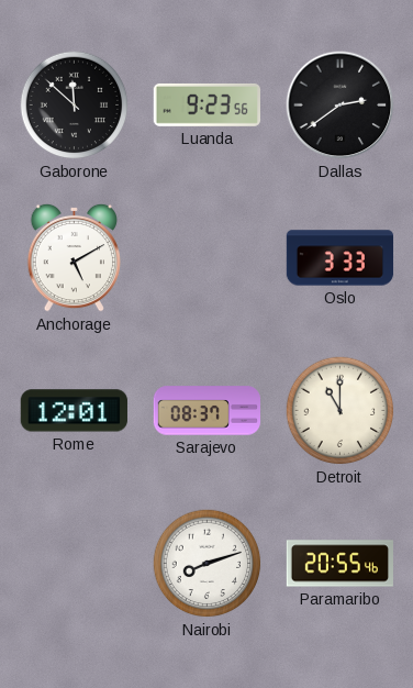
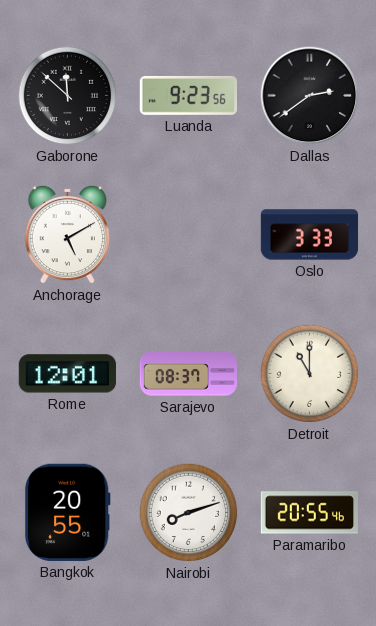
Bangkok: none -> 20:55
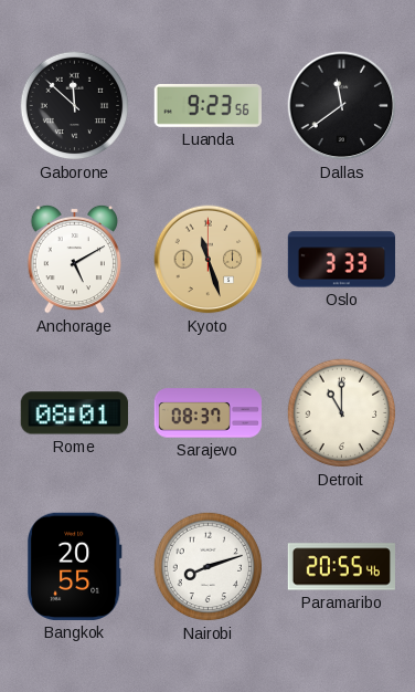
Dallas: 2:39 -> 11:39
Kyoto: none -> 11:27
Rome: 12:01 -> 08:01
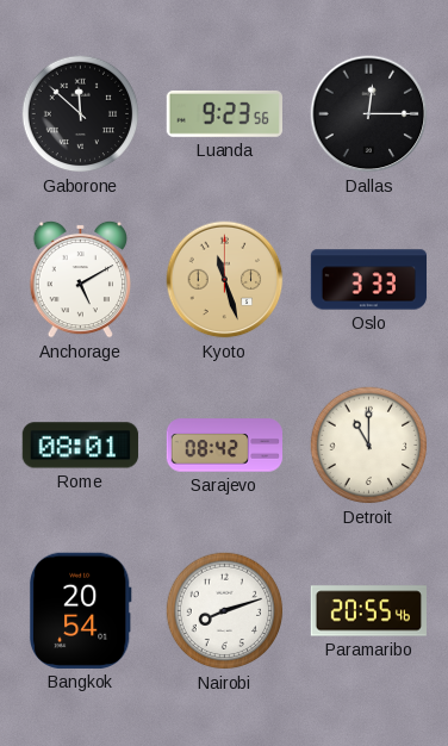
Dallas: 11:39 -> 12:15
Sarajevo: 08:37 -> 08:42
Bangkok: 20:55 -> 20:54
